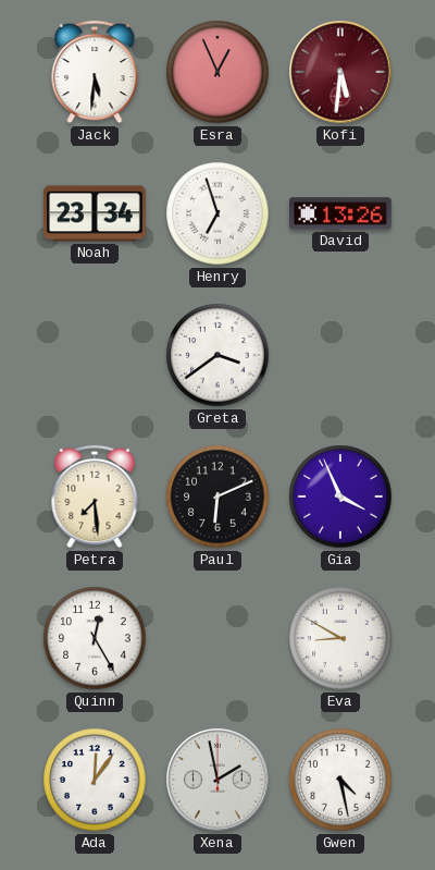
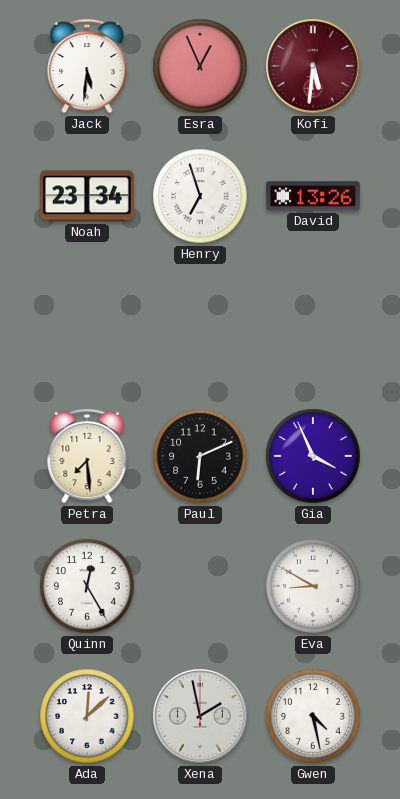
Greta: 3:39 -> none
Ada: 12:06 -> 12:08
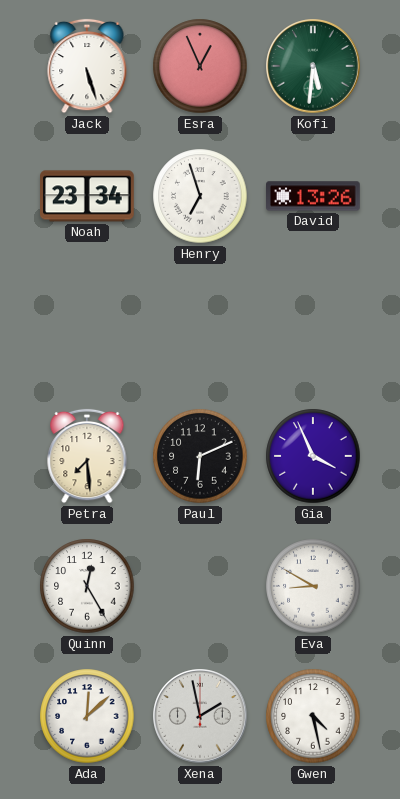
Jack: 5:31 -> 5:27
Kofi dial: burgundy -> green
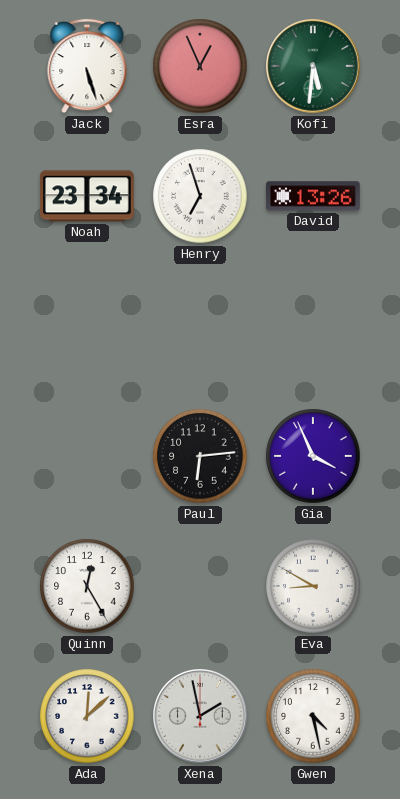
Petra: 7:29 -> none
Paul: 6:11 -> 6:14
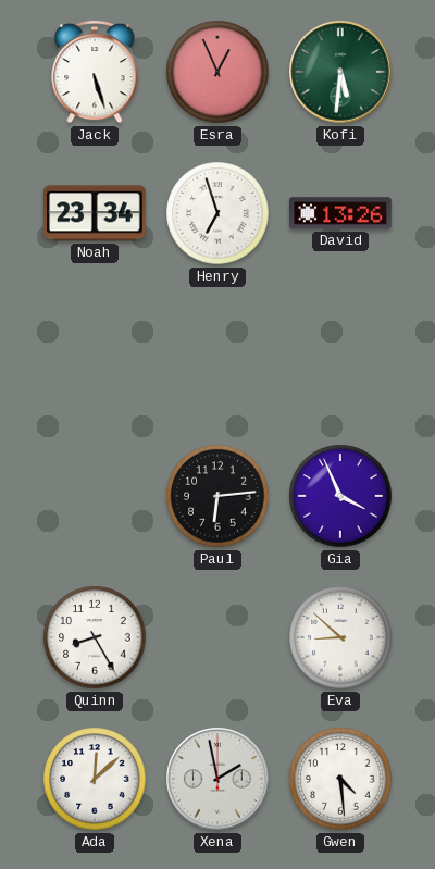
Quinn: 12:25 -> 8:25
Eva: 8:50 -> 8:52
Gwen: 4:28 -> 4:29
